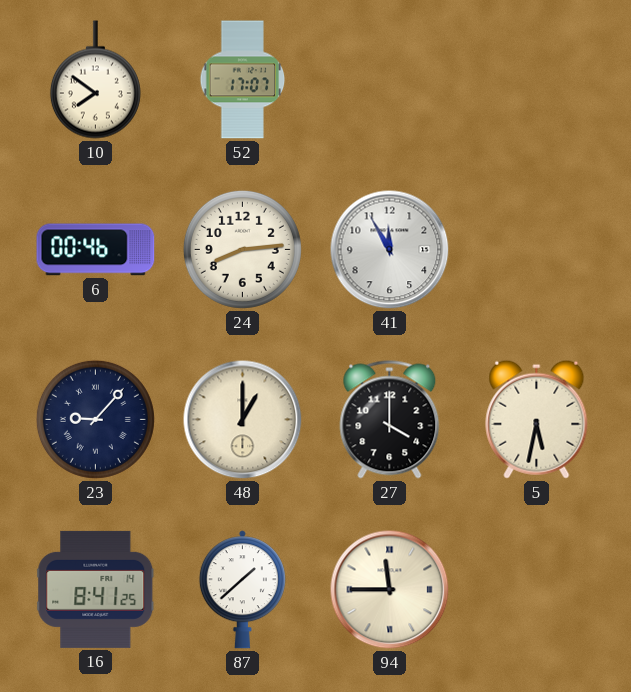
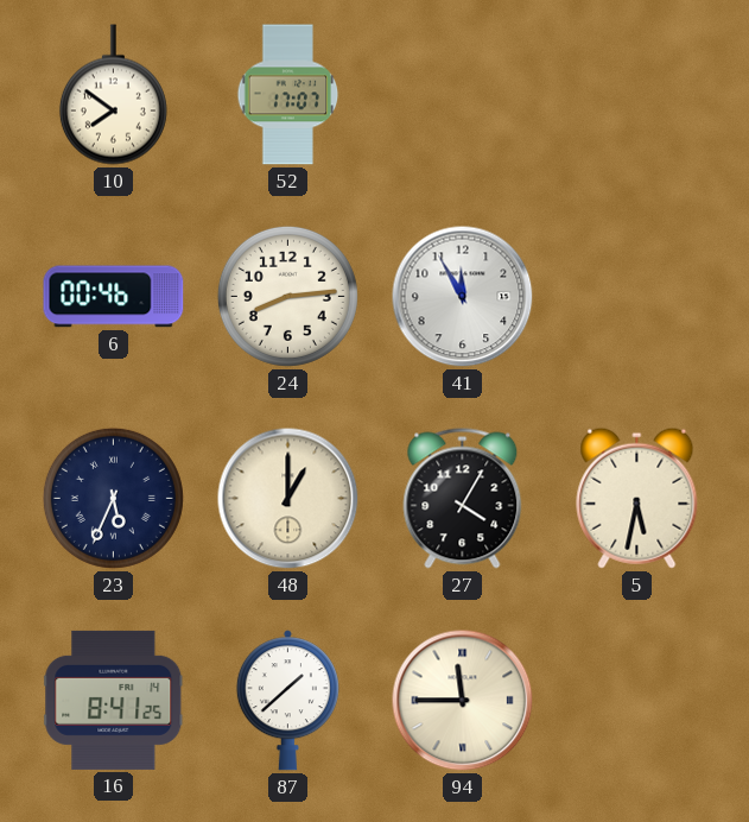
23: 9:07 -> 5:34
27: 4:00 -> 4:05
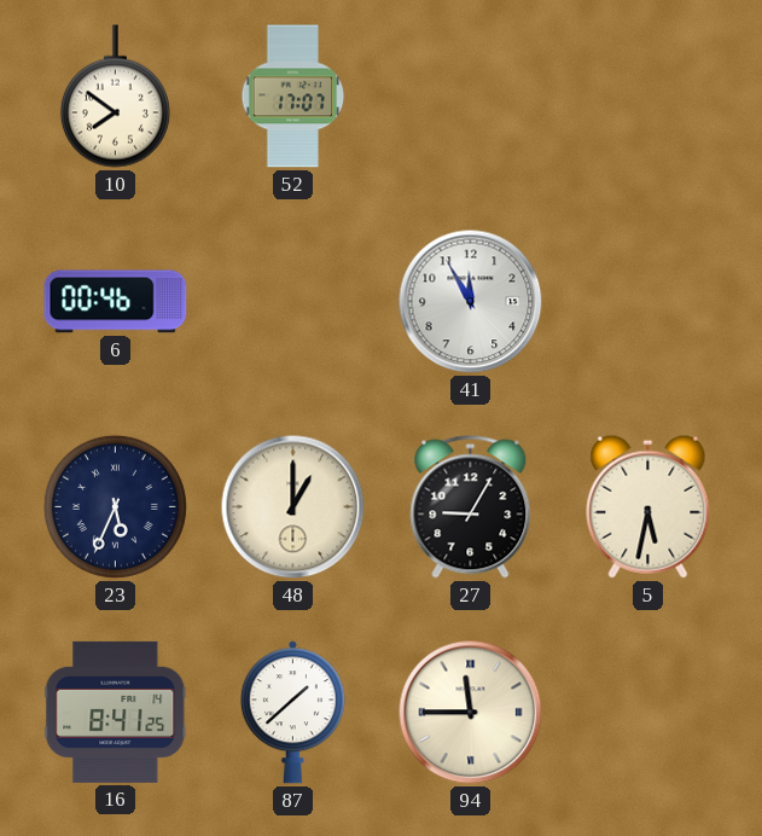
24: 8:14 -> none
27: 4:05 -> 9:05
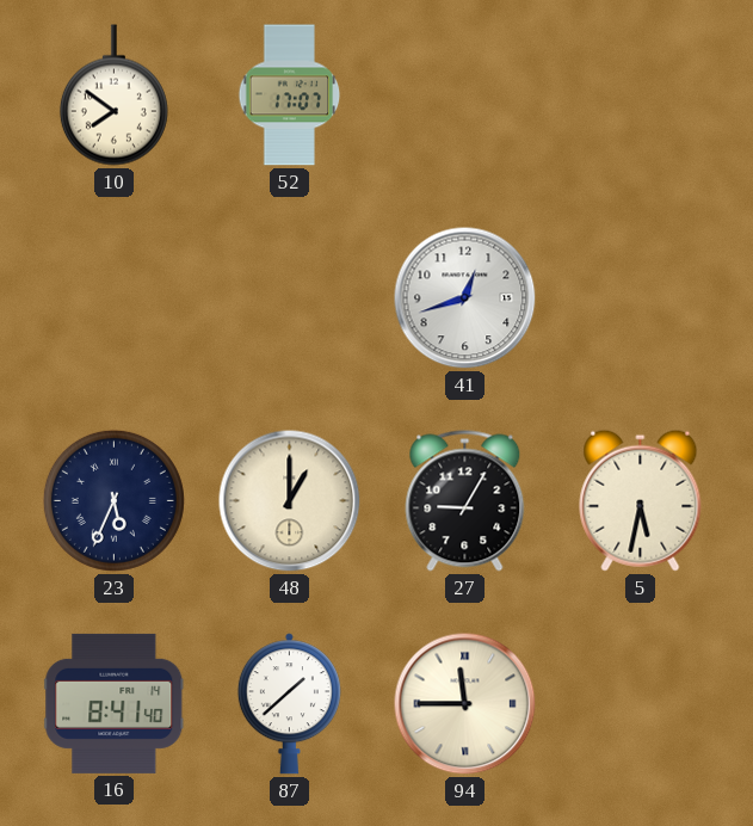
6: 00:46 -> none
41: 11:55 -> 12:42
16: 8:41:25 -> 8:41:40
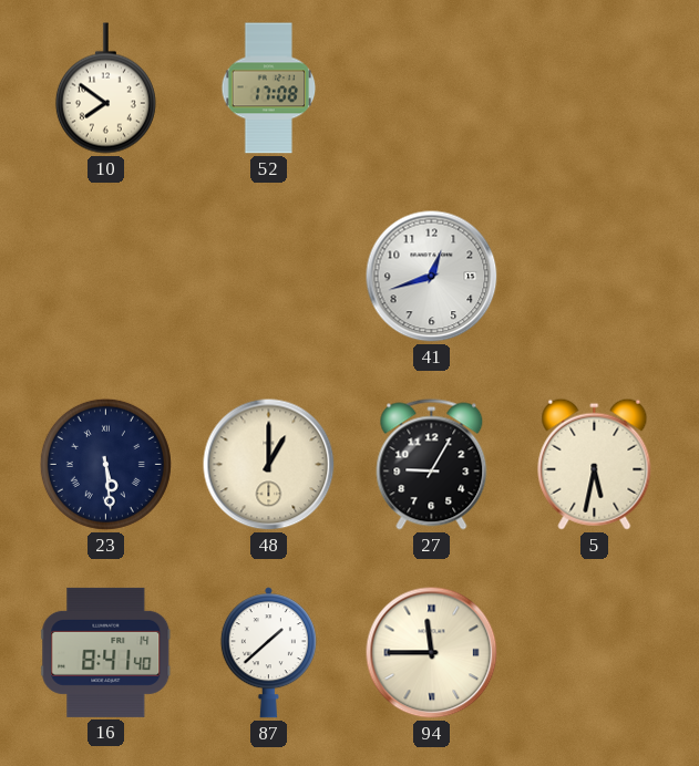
52: 17:07 -> 17:08
23: 5:34 -> 5:29
